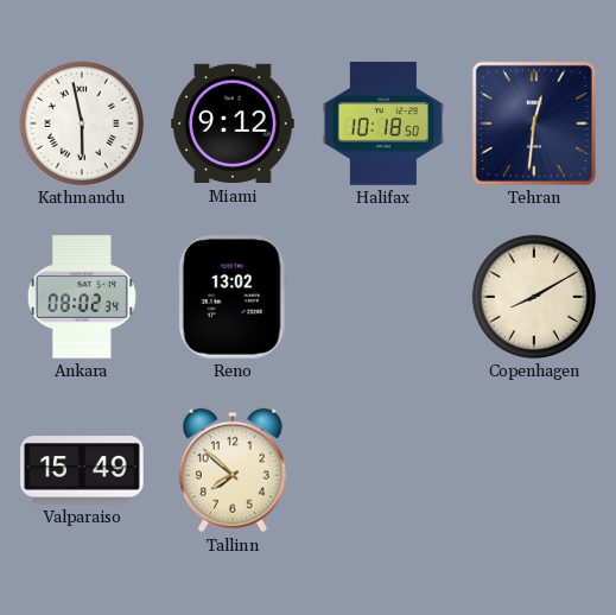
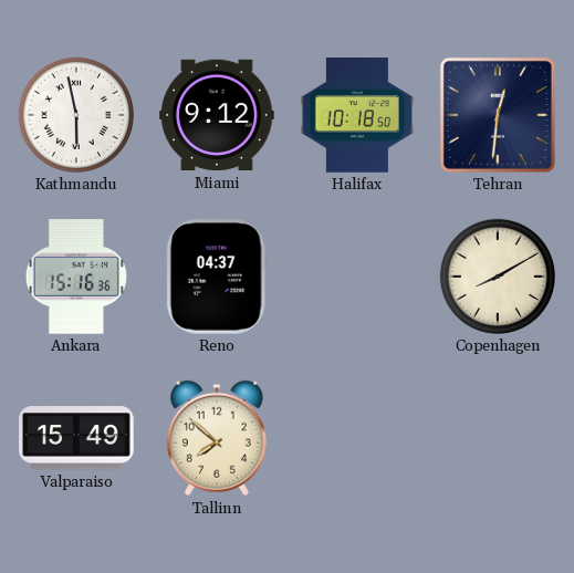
Ankara: 08:02 -> 15:16
Reno: 13:02 -> 04:37
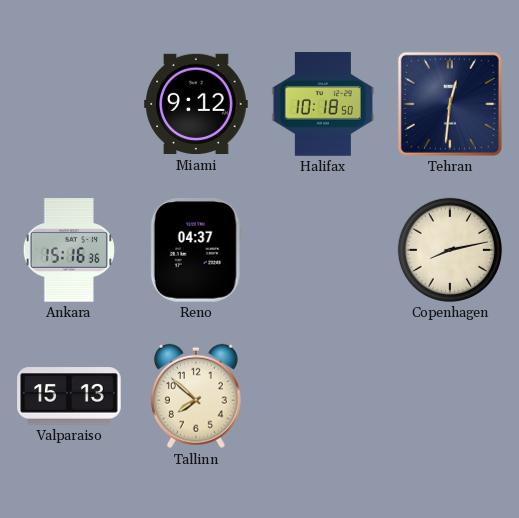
Kathmandu: 5:58 -> none
Copenhagen: 8:10 -> 8:13
Valparaiso: 15:49 -> 15:13
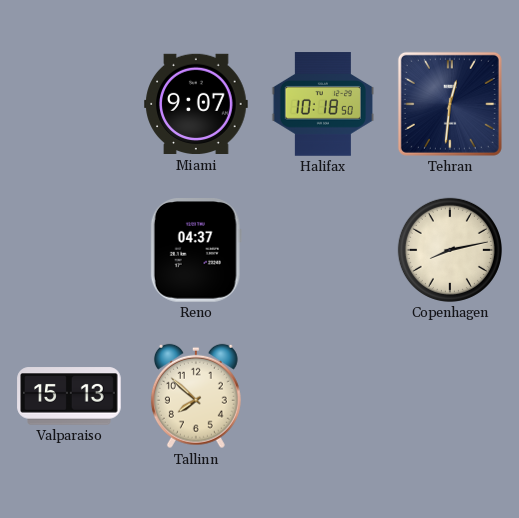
Miami: 9:12 -> 9:07
Ankara: 15:16 -> none
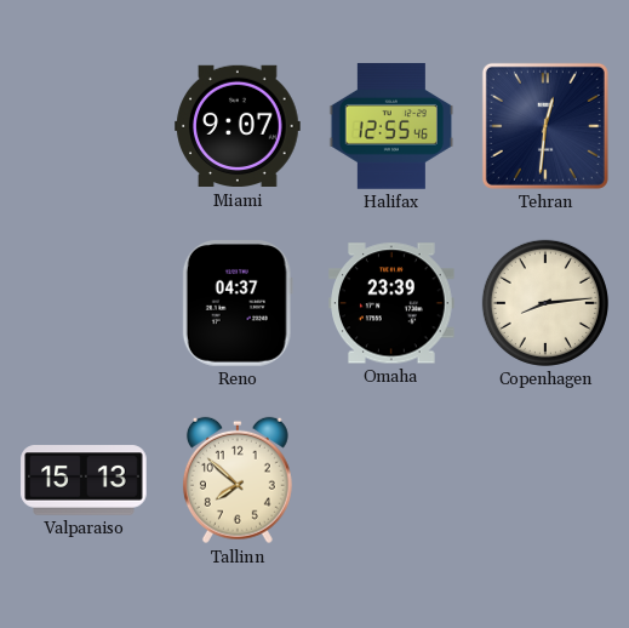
Halifax: 10:18 -> 12:55
Omaha: none -> 23:39
Copenhagen: 8:13 -> 8:14
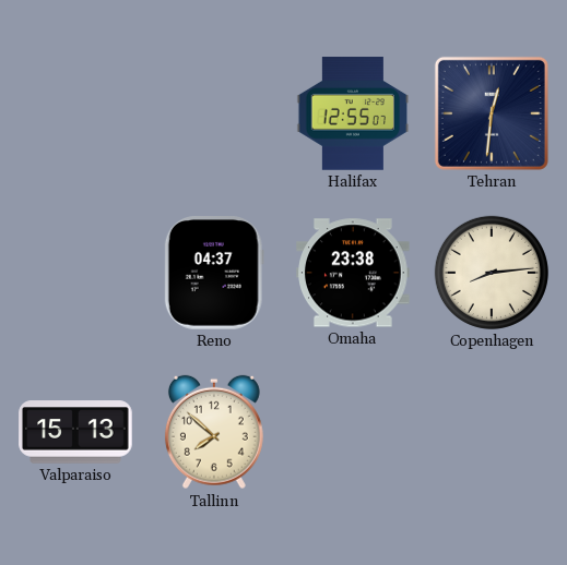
Miami: 9:07 -> none
Halifax: 12:55:46 -> 12:55:07
Omaha: 23:39 -> 23:38
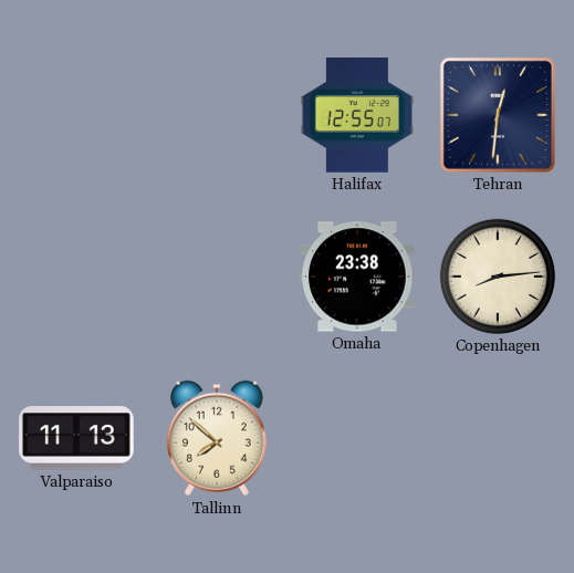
Reno: 04:37 -> none
Valparaiso: 15:13 -> 11:13
